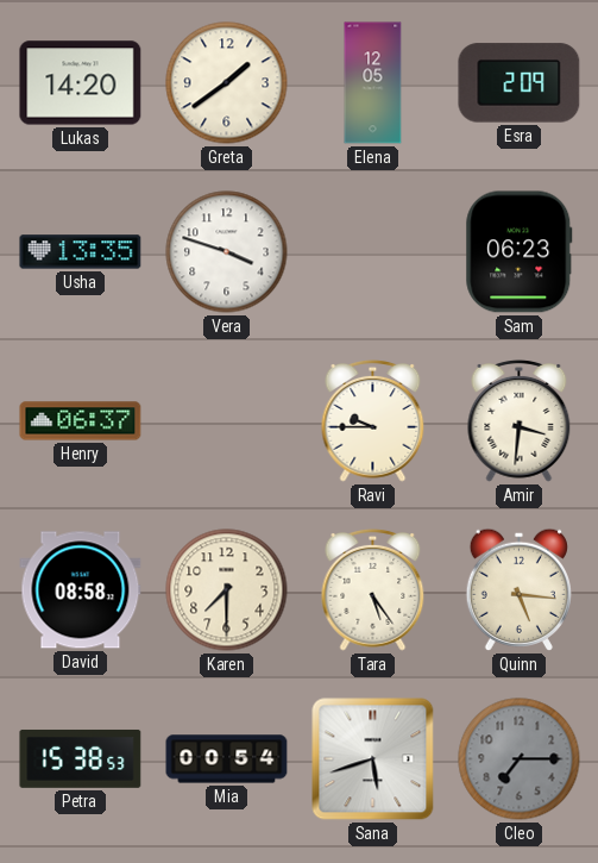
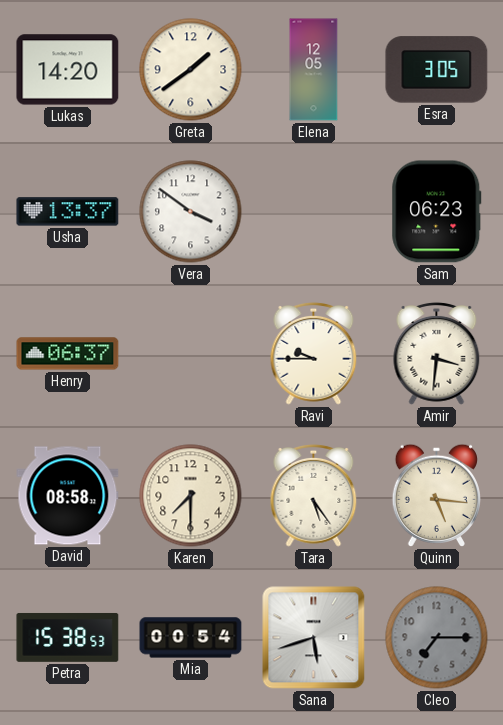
Esra: 2:09 -> 3:05
Usha: 13:35 -> 13:37
Vera: 3:48 -> 3:51
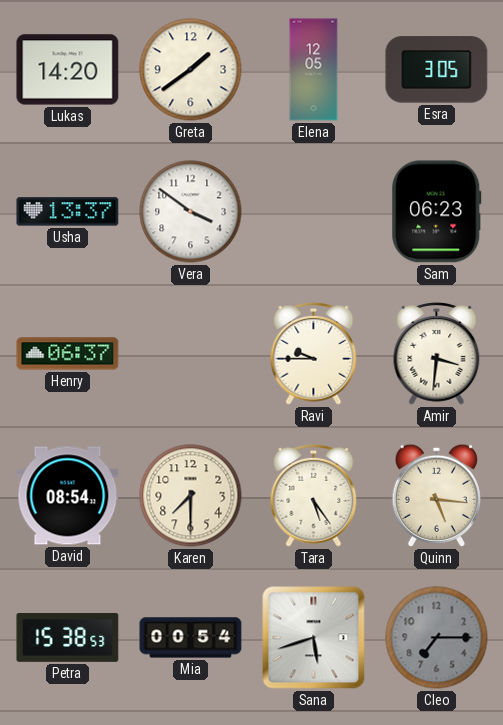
David: 08:58 -> 08:54
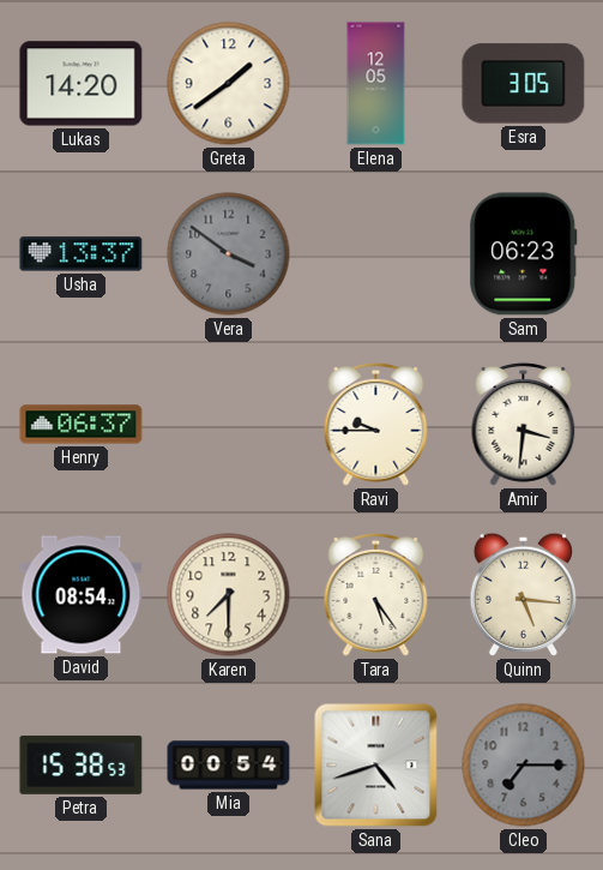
Vera dial: white -> grey
Sana: 5:42 -> 4:42
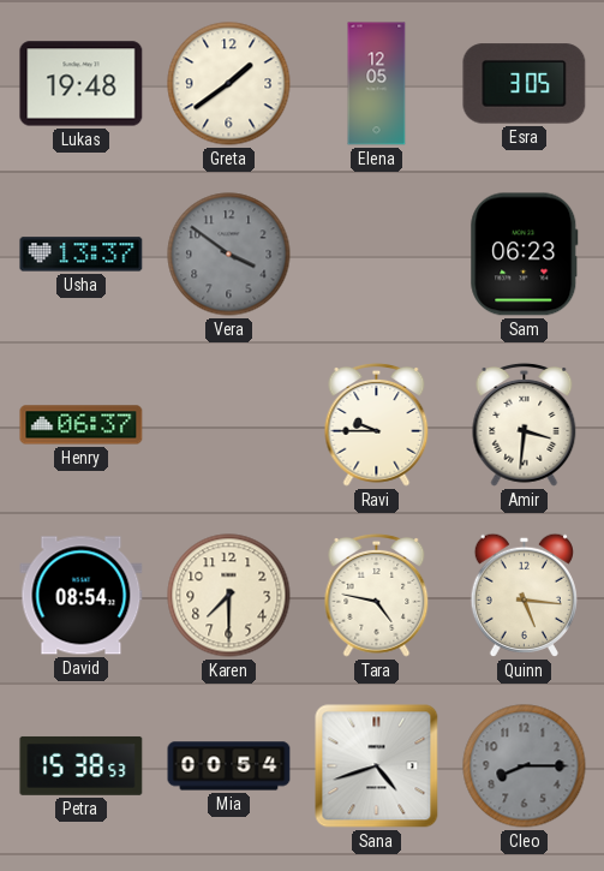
Lukas: 14:20 -> 19:48
Tara: 5:24 -> 4:47
Cleo: 7:15 -> 8:15
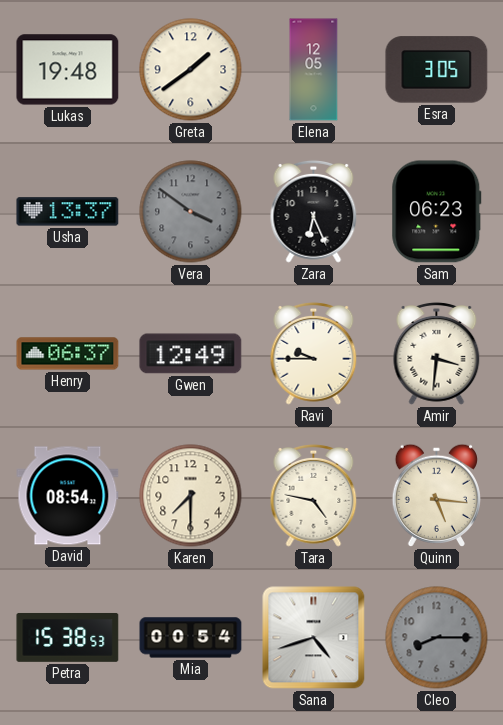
Zara: none -> 6:26
Gwen: none -> 12:49
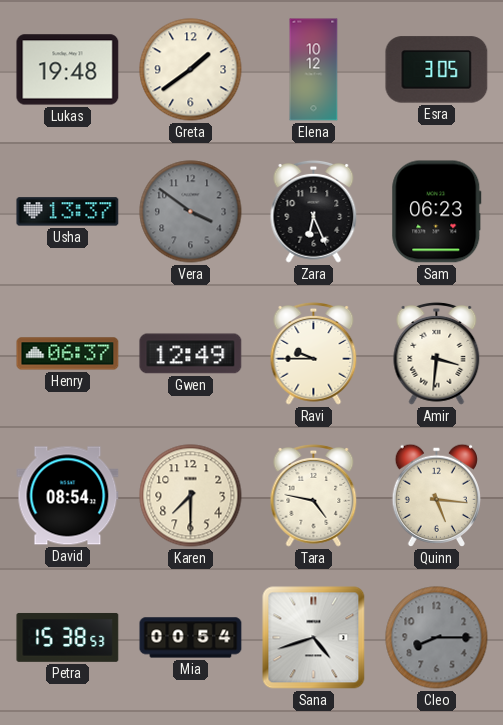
Elena: 12:05 -> 10:12
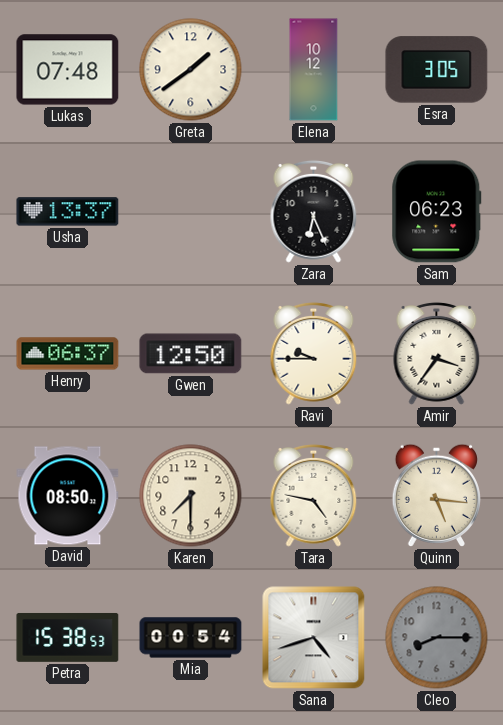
Lukas: 19:48 -> 07:48
Vera: 3:51 -> none
Gwen: 12:49 -> 12:50
Amir: 3:31 -> 3:36
David: 08:54 -> 08:50
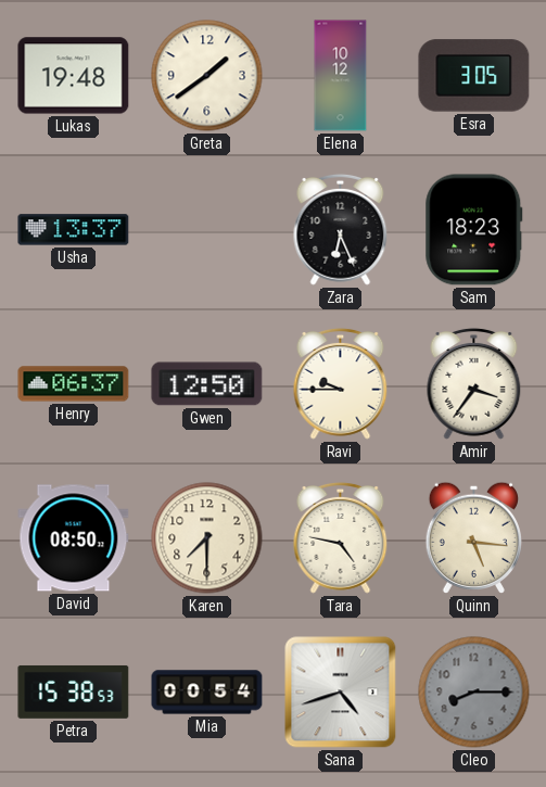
Lukas: 07:48 -> 19:48
Sam: 06:23 -> 18:23
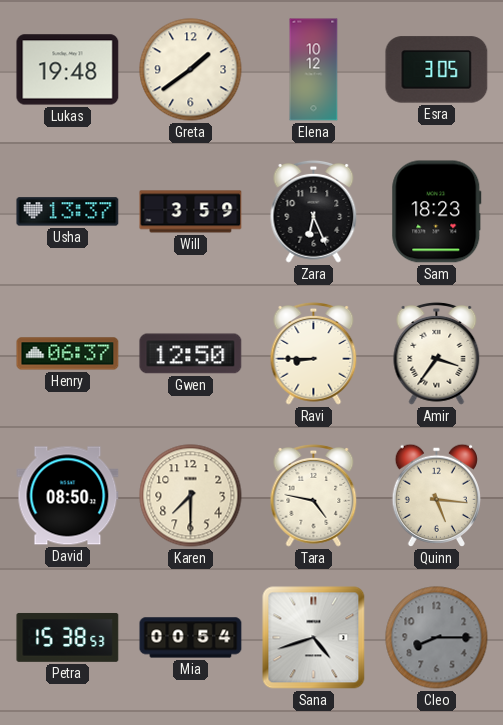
Will: none -> 3:59
Ravi: 9:45 -> 8:45
